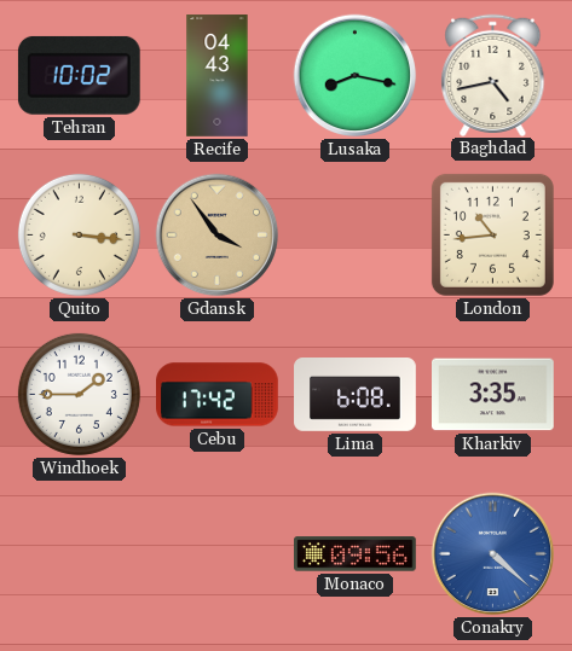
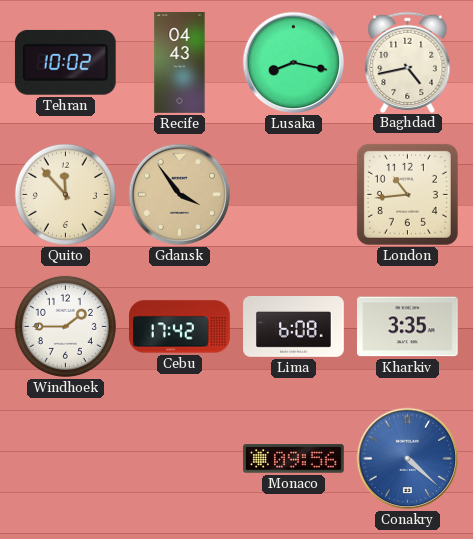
Quito: 3:16 -> 11:53
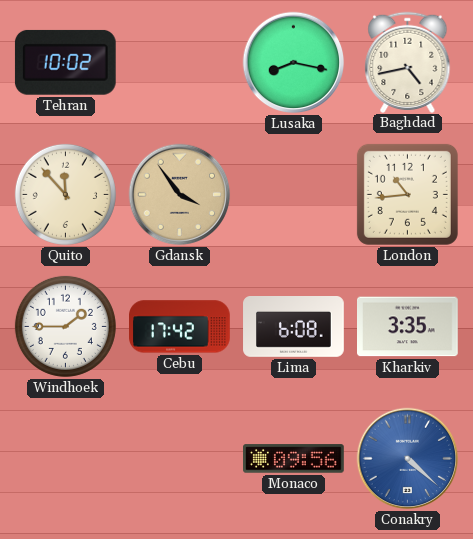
Recife: 04:43 -> none
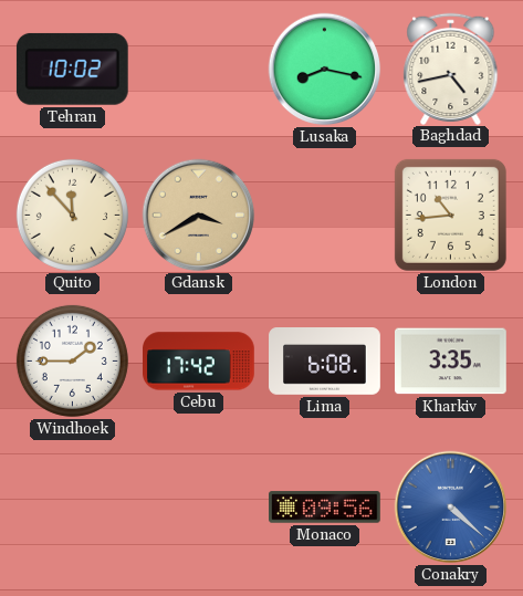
Gdansk: 3:54 -> 3:40
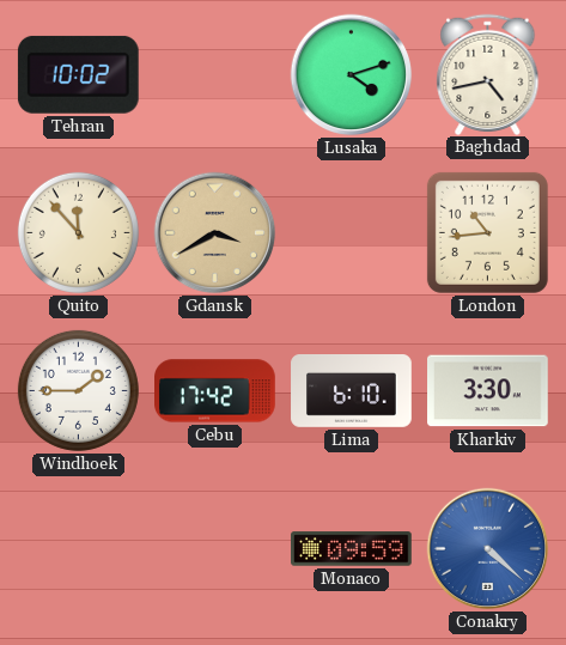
Lusaka: 8:17 -> 4:12
Lima: 6:08 -> 6:10
Kharkiv: 3:35 -> 3:30
Monaco: 09:56 -> 09:59
